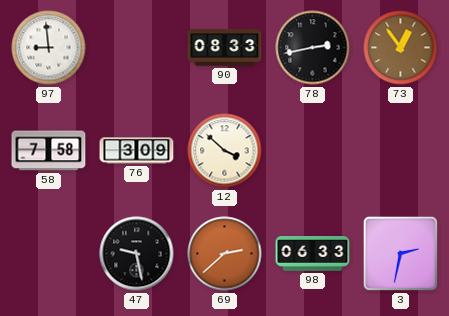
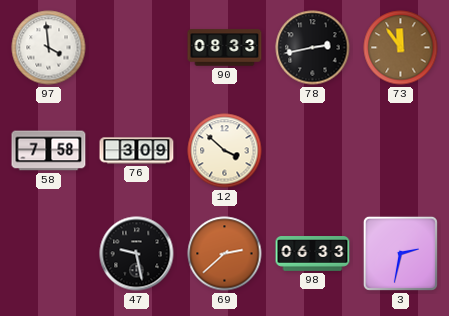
97: 8:59 -> 3:59
73: 12:54 -> 11:54
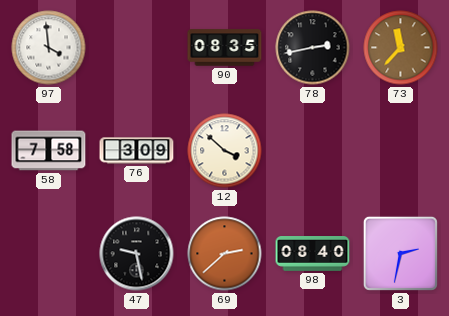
90: 08:33 -> 08:35
73: 11:54 -> 11:37
98: 06:33 -> 08:40
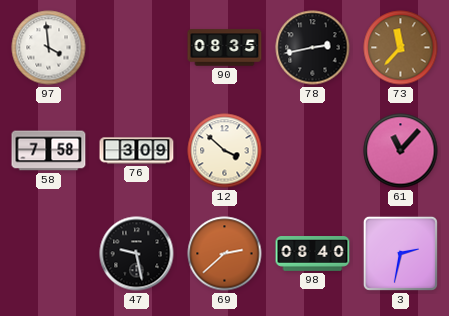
61: none -> 11:07
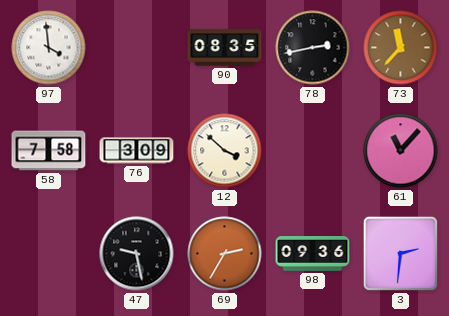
69: 2:38 -> 2:35
98: 08:40 -> 09:36
3: 2:32 -> 2:31
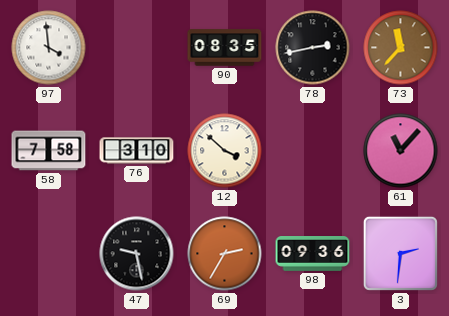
76: 3:09 -> 3:10
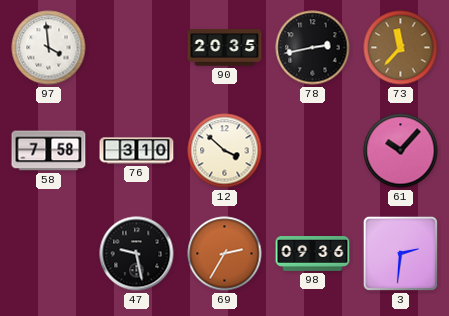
90: 08:35 -> 20:35
61: 11:07 -> 10:07
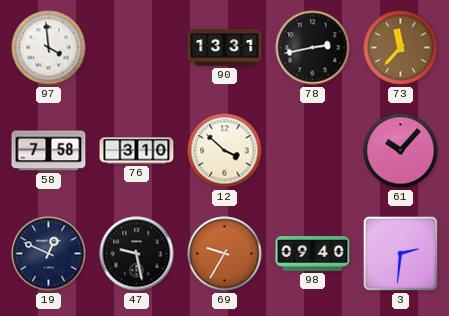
90: 20:35 -> 13:31
19: none -> 12:49
69: 2:35 -> 9:35
98: 09:36 -> 09:40
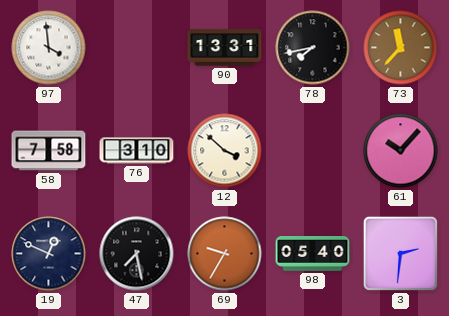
78: 2:43 -> 7:43
47: 9:28 -> 7:28
98: 09:40 -> 05:40
